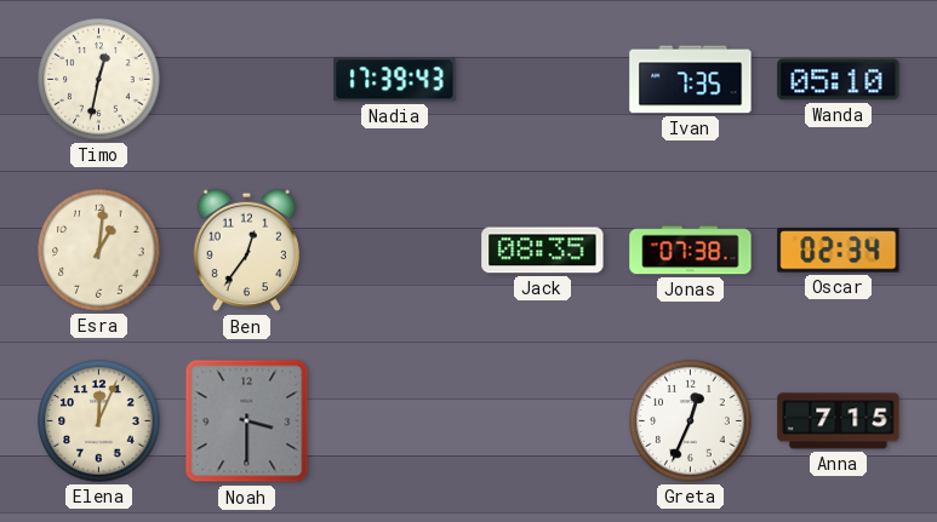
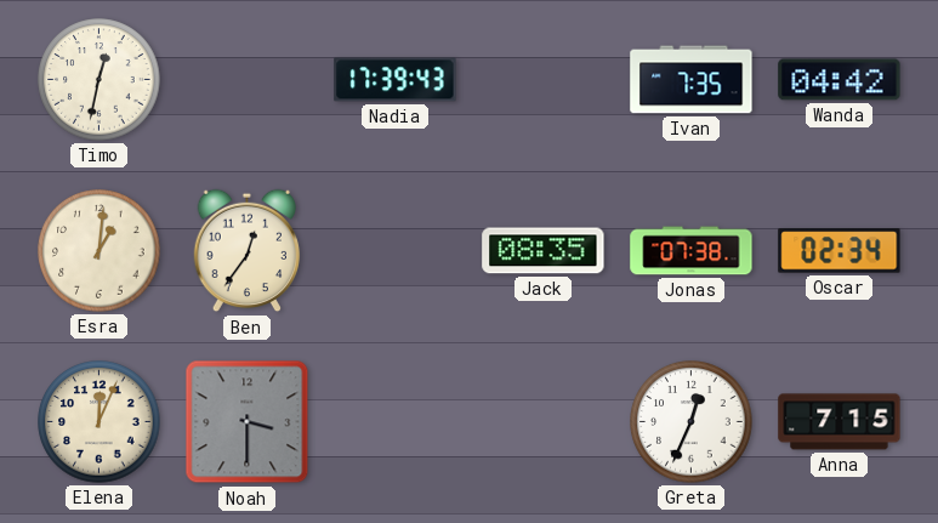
Wanda: 05:10 -> 04:42
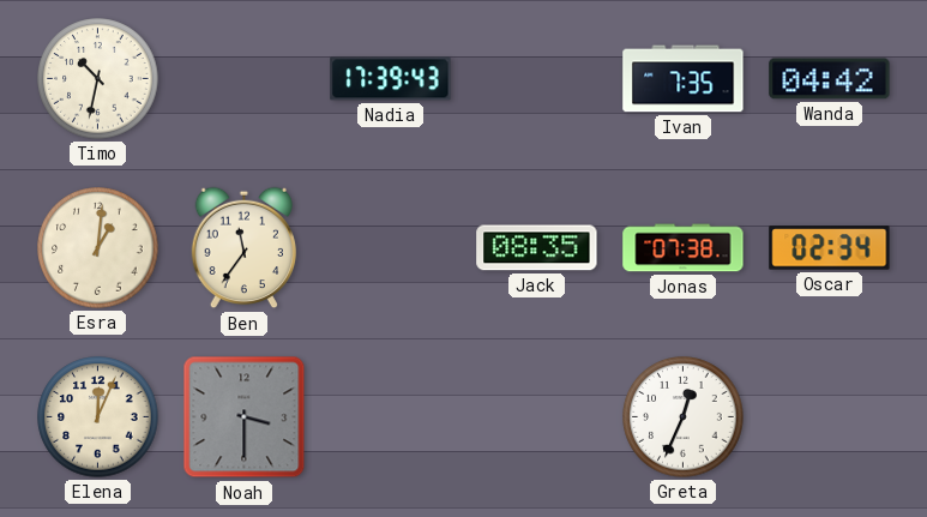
Timo: 12:32 -> 10:32
Ben: 12:36 -> 11:36
Anna: 7:15 -> none
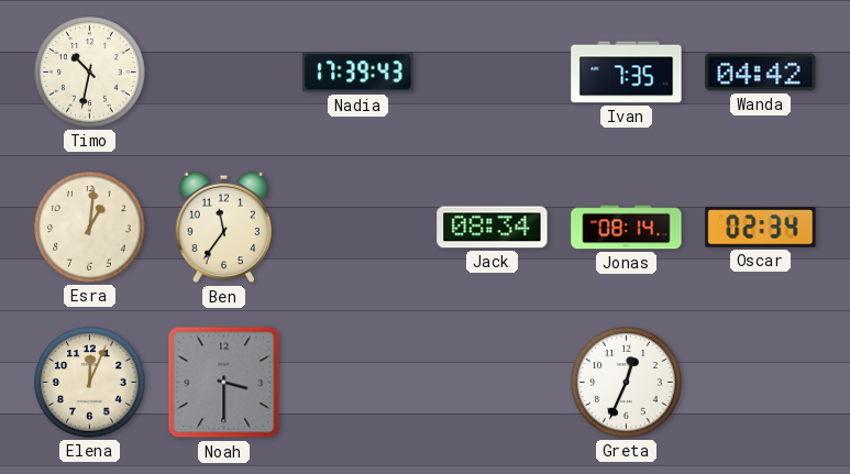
Jack: 08:35 -> 08:34
Jonas: 07:38 -> 08:14
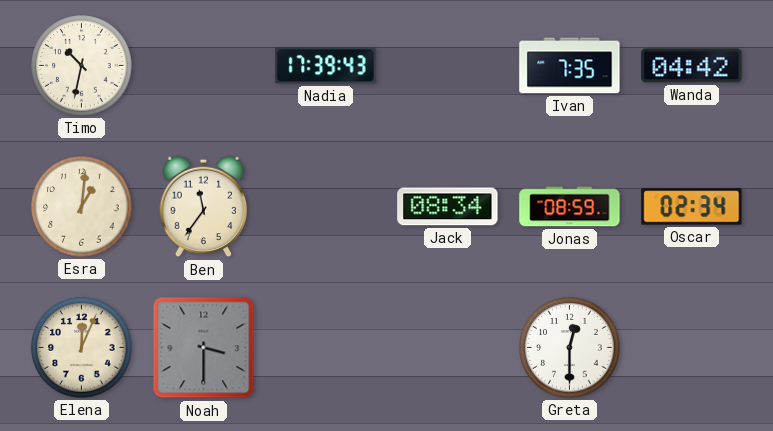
Jonas: 08:14 -> 08:59
Greta: 12:34 -> 12:30
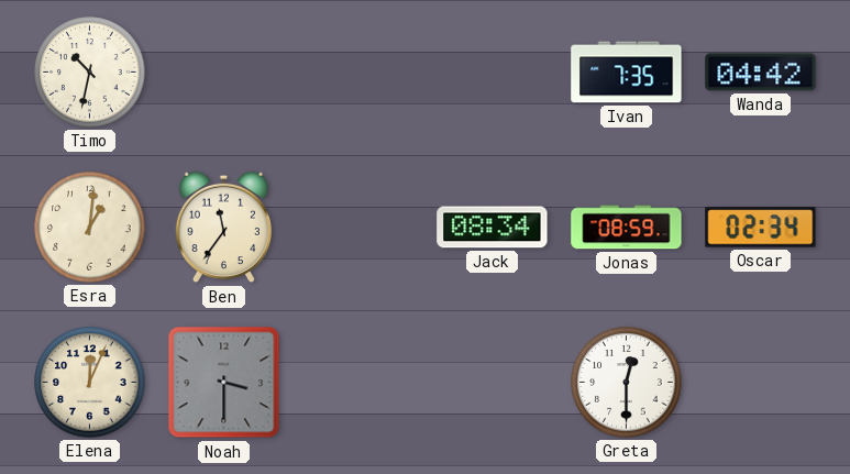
Nadia: 17:39 -> none
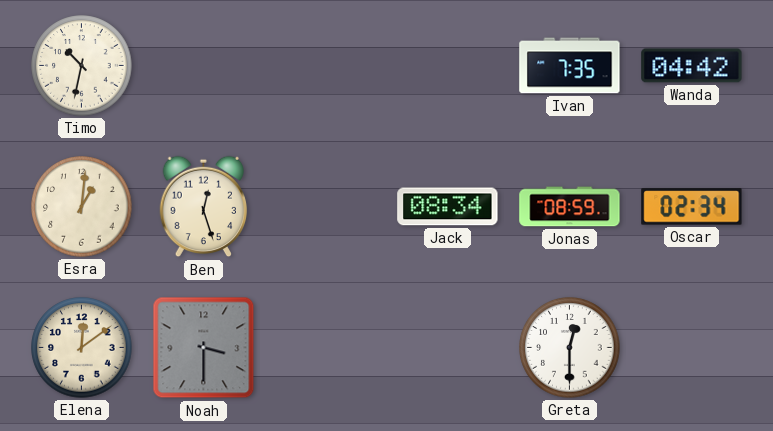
Ben: 11:36 -> 12:27
Elena: 12:04 -> 12:09
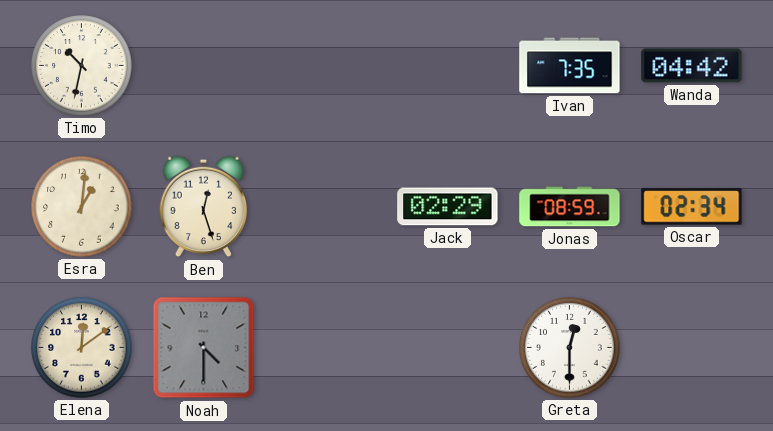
Jack: 08:34 -> 02:29
Noah: 3:30 -> 4:30
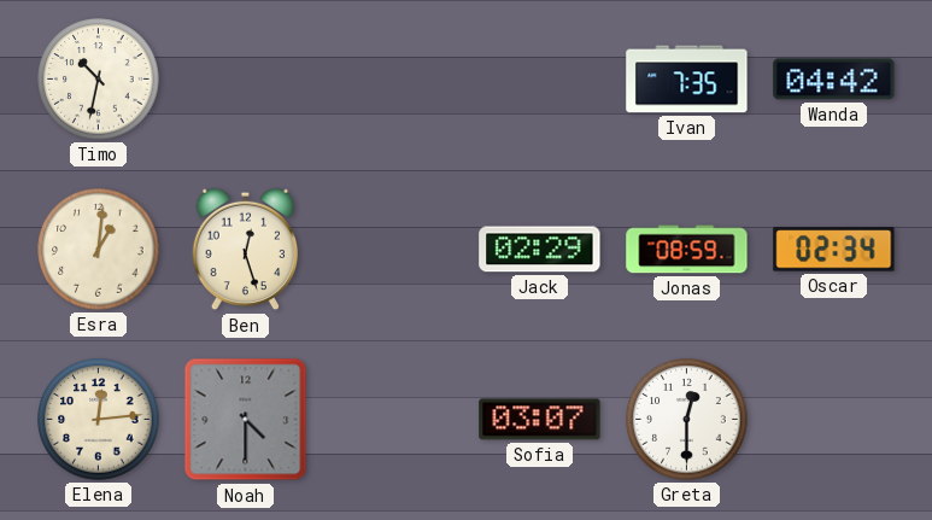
Elena: 12:09 -> 12:14
Sofia: none -> 03:07
